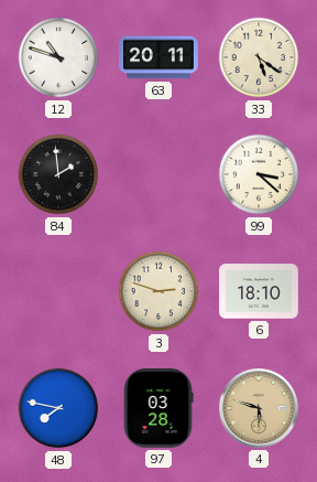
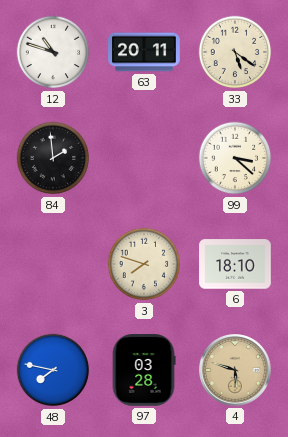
3: 2:48 -> 7:48
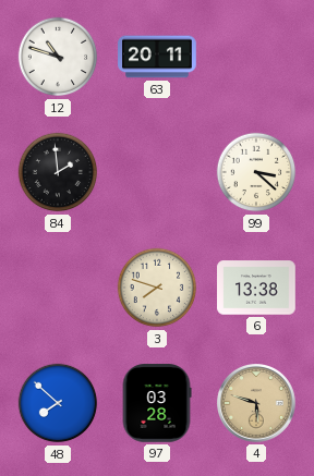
33: 5:21 -> none
6: 18:10 -> 13:38
48: 7:47 -> 7:52
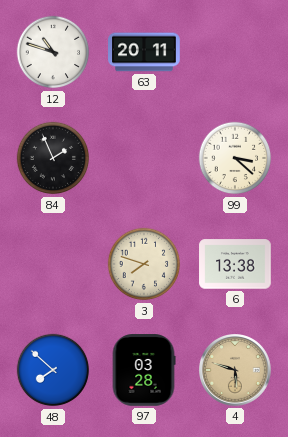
84: 1:59 -> 1:56
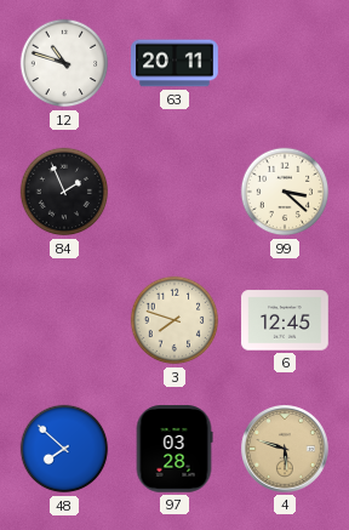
6: 13:38 -> 12:45
